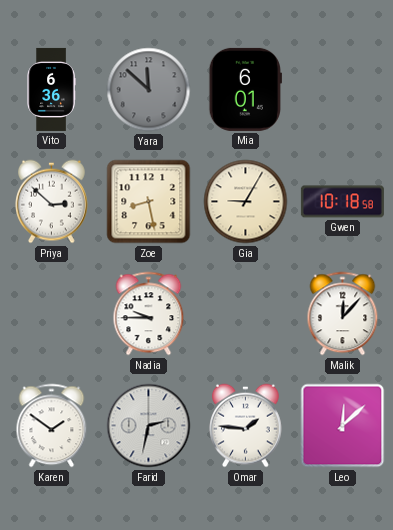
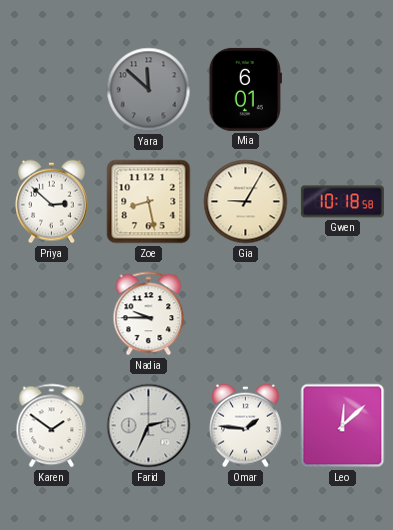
Vito: 6:36 -> none
Malik: 12:07 -> none
Farid: 2:32 -> 2:34
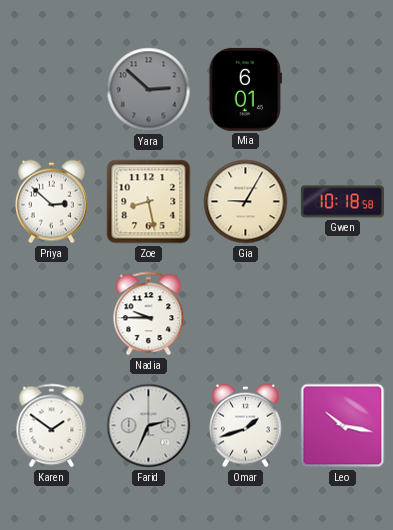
Yara: 11:52 -> 2:52
Omar: 1:46 -> 1:42
Leo: 12:08 -> 10:17
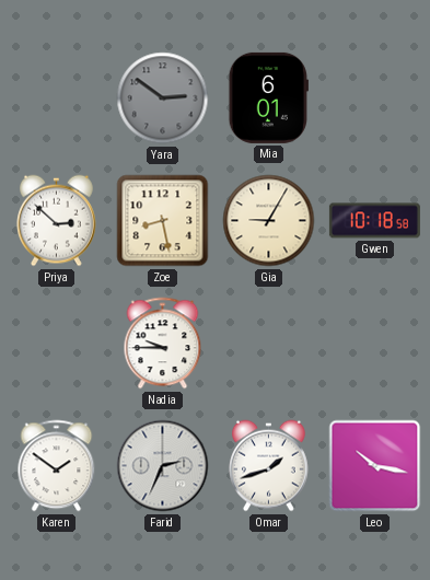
Yara: 2:52 -> 2:51
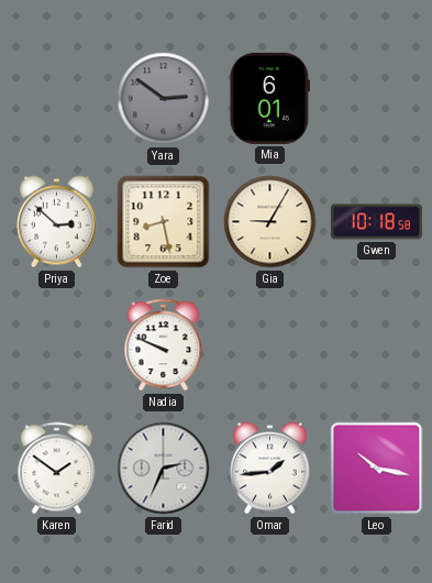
Nadia: 9:45 -> 9:49
Omar: 1:42 -> 1:44
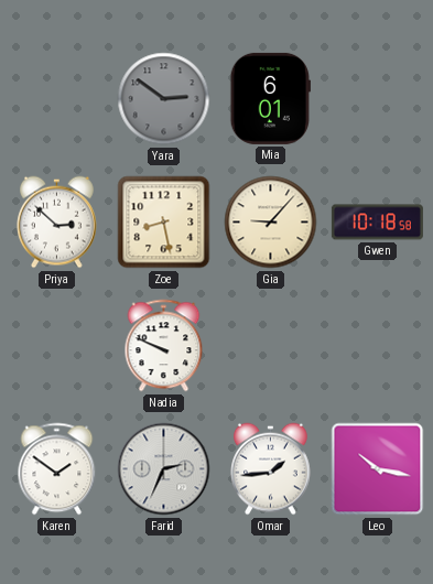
Gia: 9:05 -> 9:07
